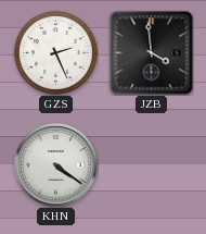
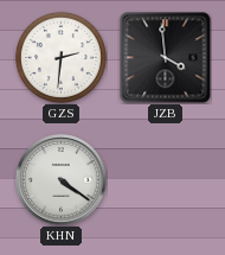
GZS: 2:26 -> 2:31
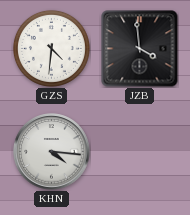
GZS: 2:31 -> 4:31
KHN: 4:21 -> 4:16
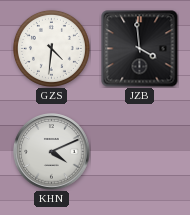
KHN: 4:16 -> 4:11
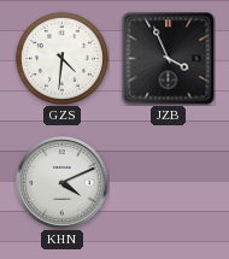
JZB: 3:59 -> 3:56
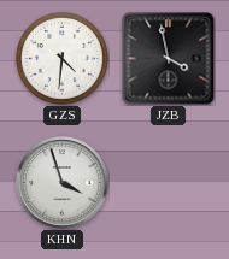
JZB: 3:56 -> 3:58
KHN: 4:11 -> 3:57
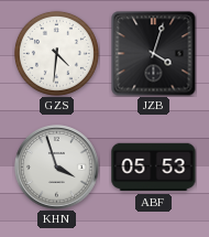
JZB: 3:58 -> 4:03
ABF: none -> 05:53
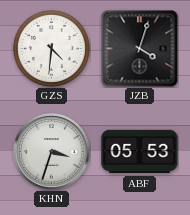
KHN: 3:57 -> 3:33
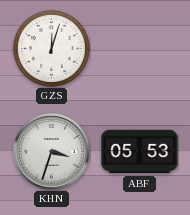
GZS: 4:31 -> 12:03
JZB: 4:03 -> none
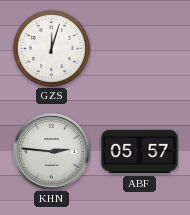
KHN: 3:33 -> 2:46
ABF: 05:53 -> 05:57
